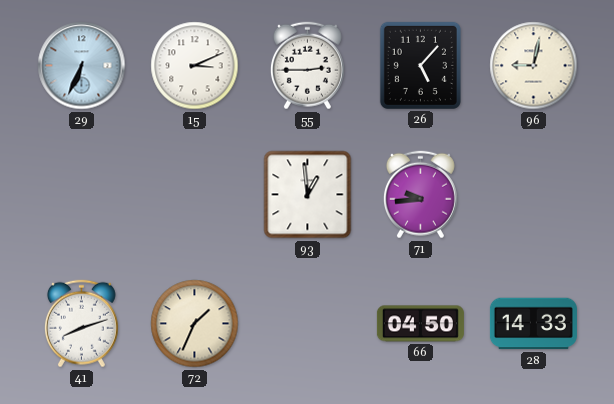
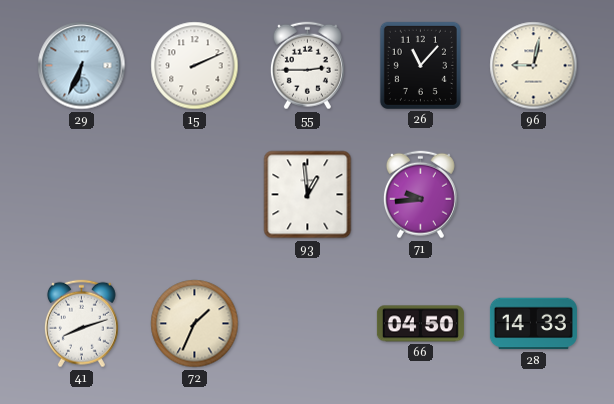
15: 3:11 -> 2:11
26: 5:07 -> 11:07
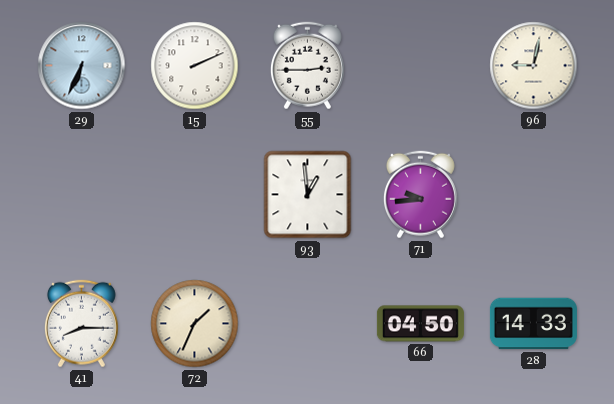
26: 11:07 -> none
41: 8:12 -> 8:15
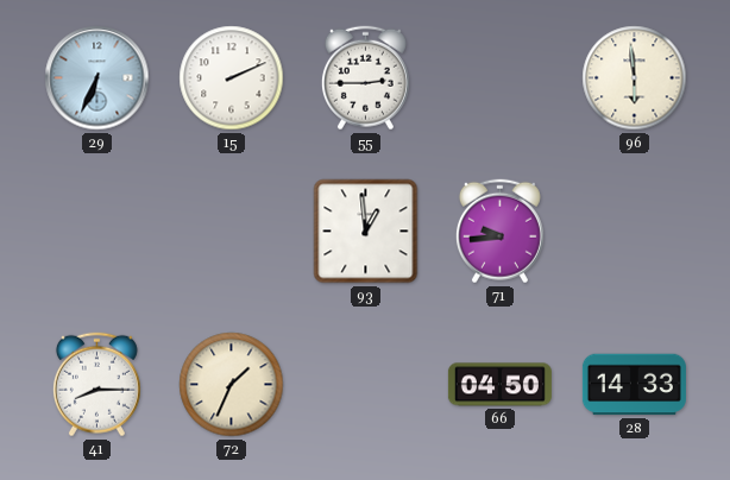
96: 9:02 -> 5:59
